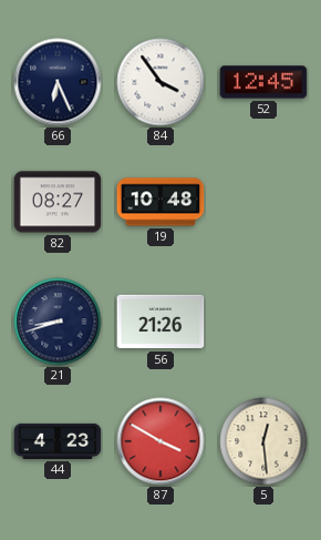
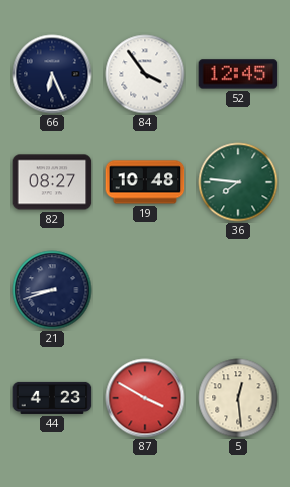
36: none -> 7:46
56: 21:26 -> none
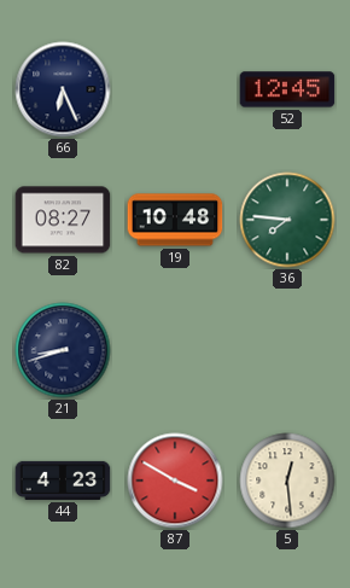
84: 3:54 -> none
